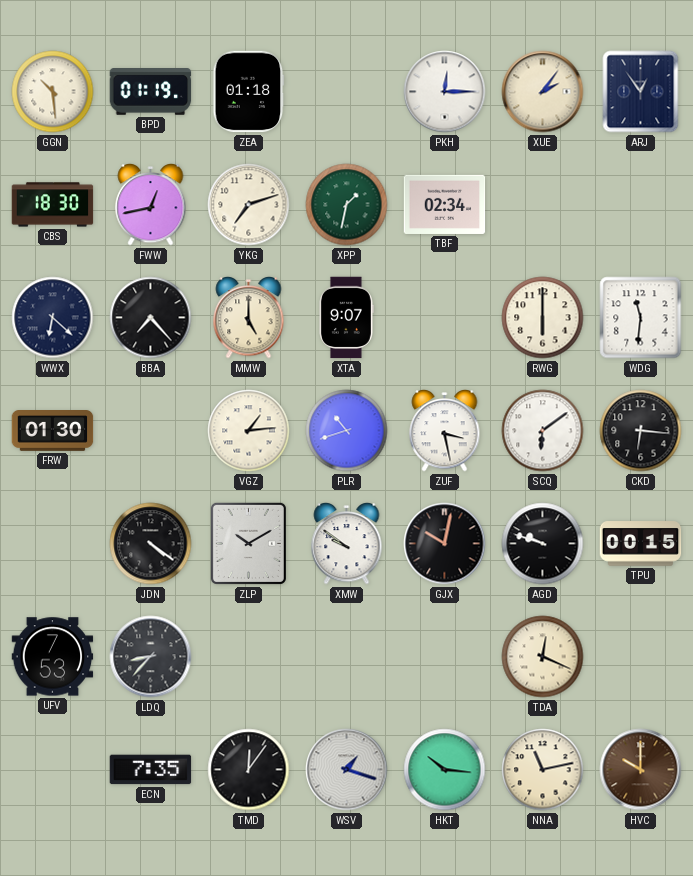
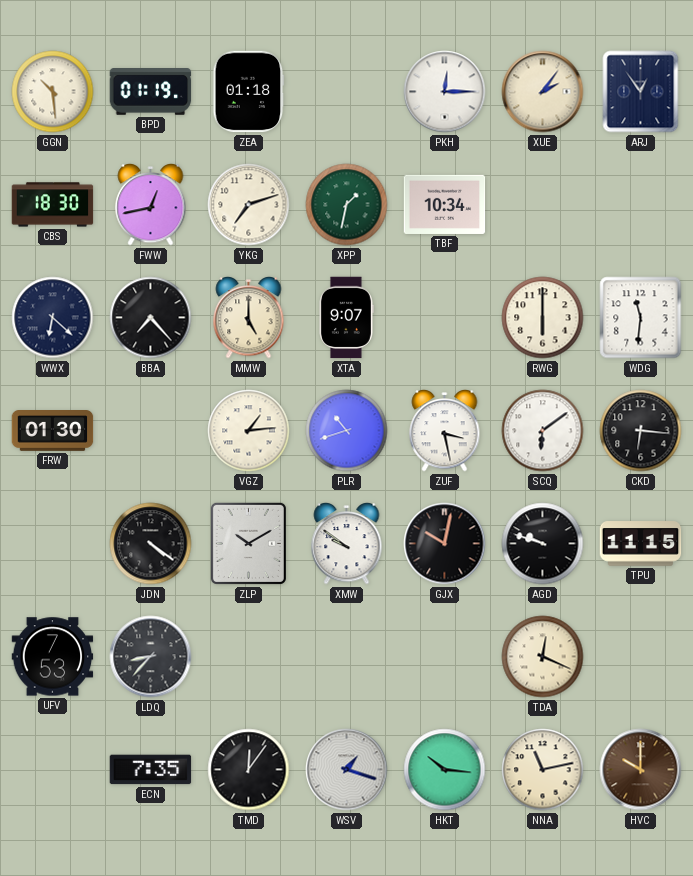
TBF: 02:34 -> 10:34
TPU: 00:15 -> 11:15
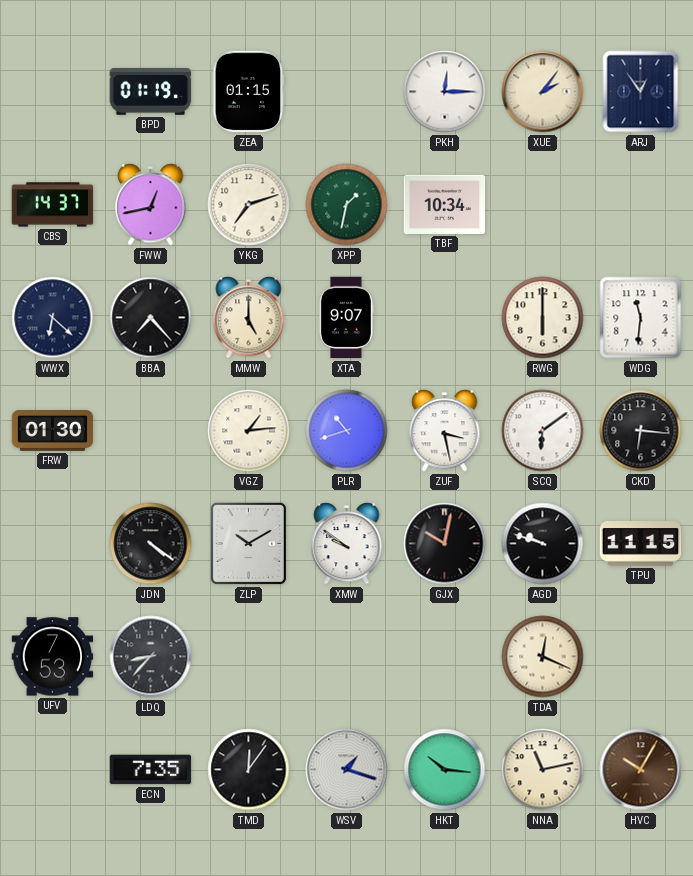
GGN: 10:29 -> none
ZEA: 01:18 -> 01:15
CBS: 18:30 -> 14:37
HVC: 10:00 -> 10:05
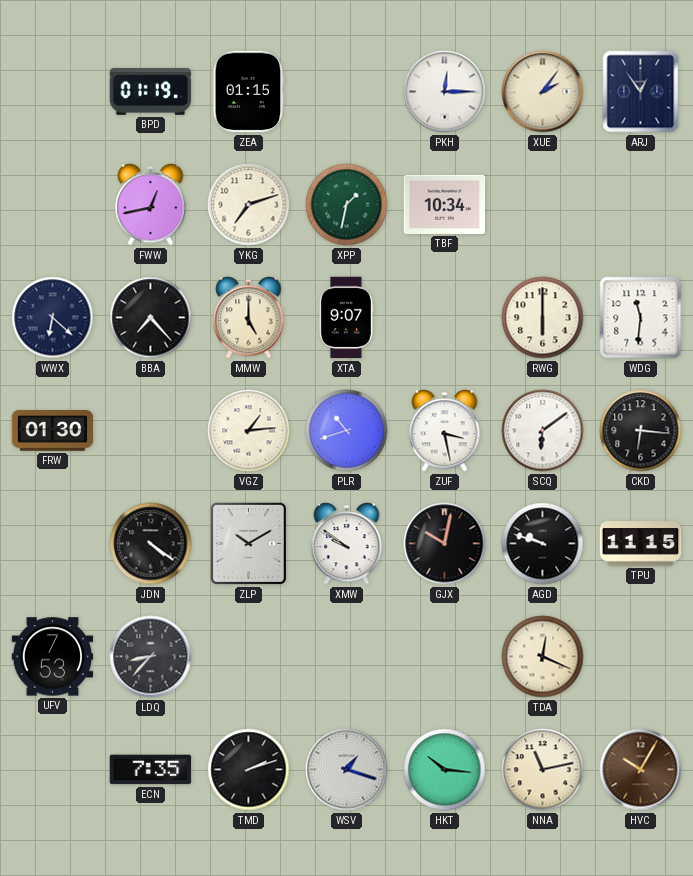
CBS: 14:37 -> none
TMD: 12:06 -> 2:12
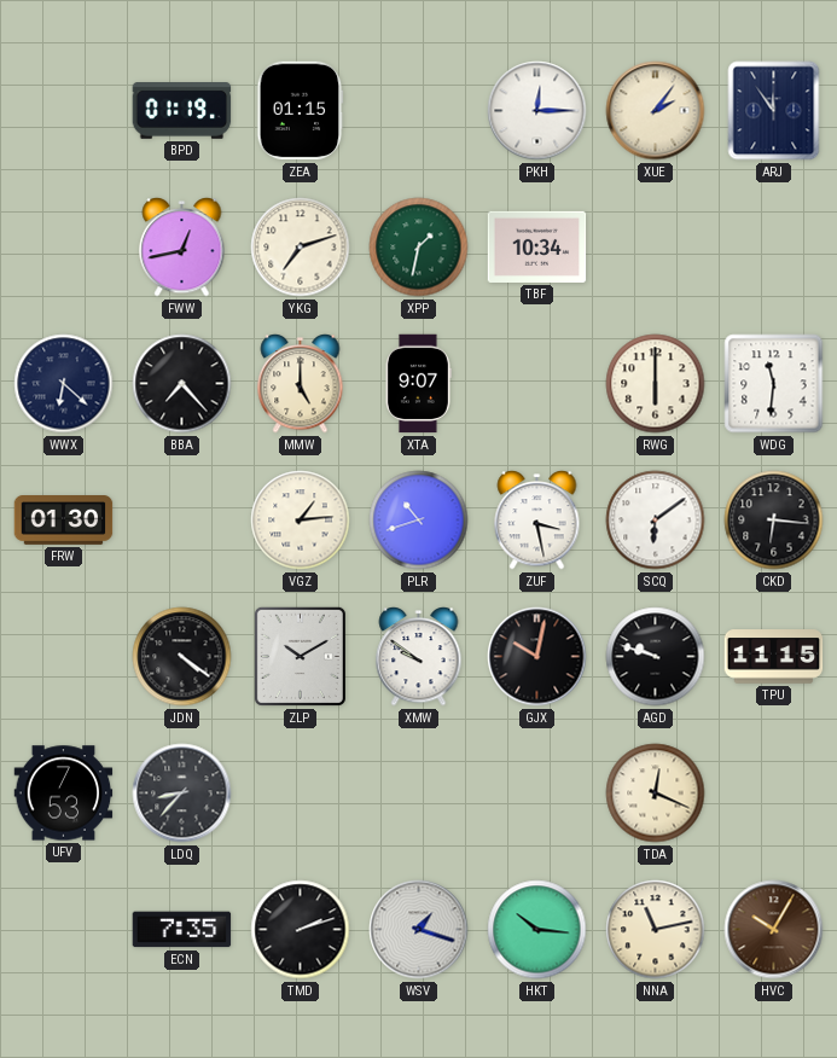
ARJ: 12:54 -> 11:54
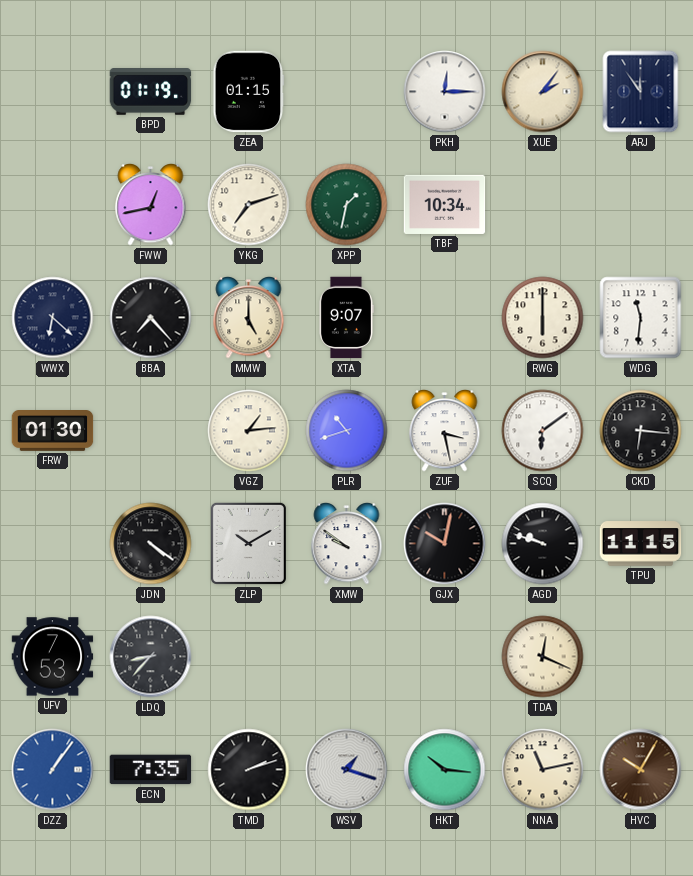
DZZ: none -> 1:06
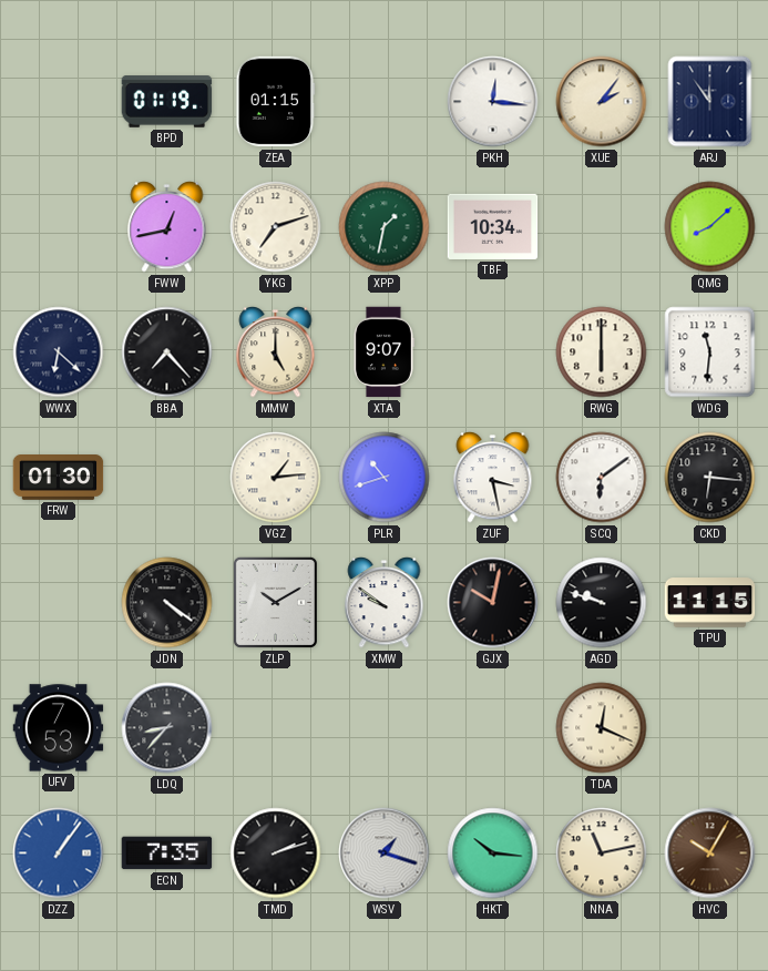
PKH: 12:15 -> 12:16
QMG: none -> 8:08
